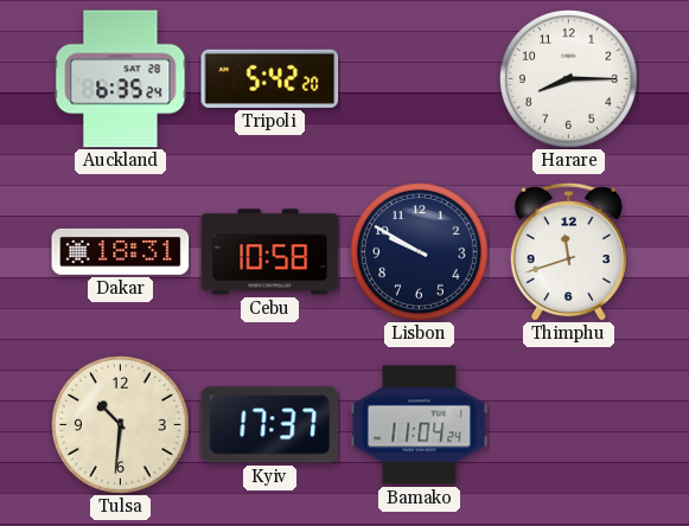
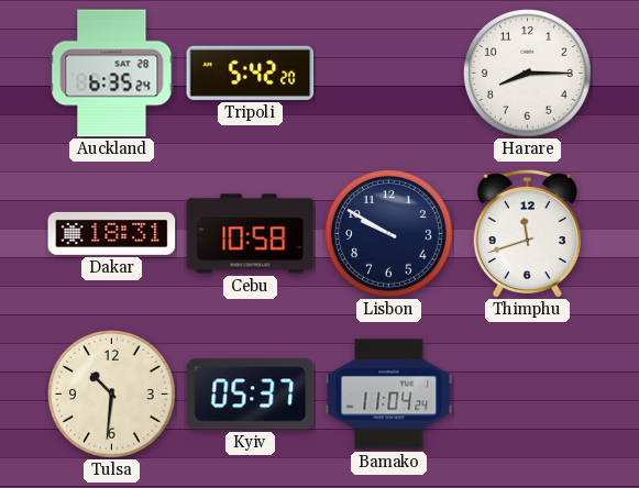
Kyiv: 17:37 -> 05:37
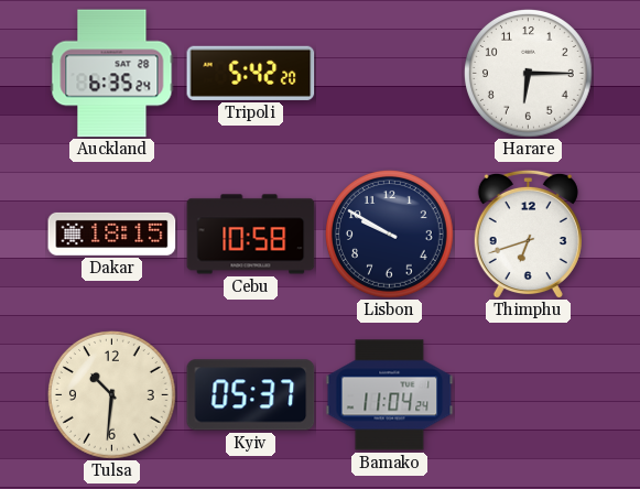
Harare: 8:15 -> 6:15
Dakar: 18:31 -> 18:15
Thimphu: 11:42 -> 6:42
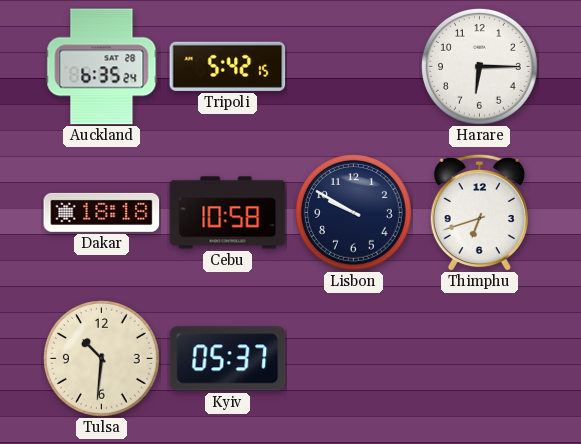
Tripoli: 5:42:20 -> 5:42:15
Dakar: 18:15 -> 18:18
Bamako: 11:04 -> none
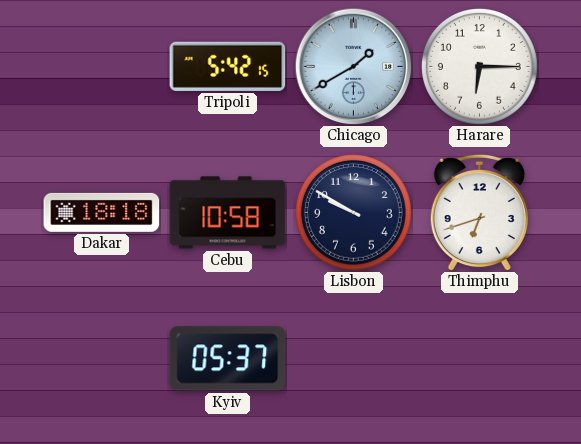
Auckland: 6:35 -> none
Chicago: none -> 1:40
Tulsa: 10:31 -> none
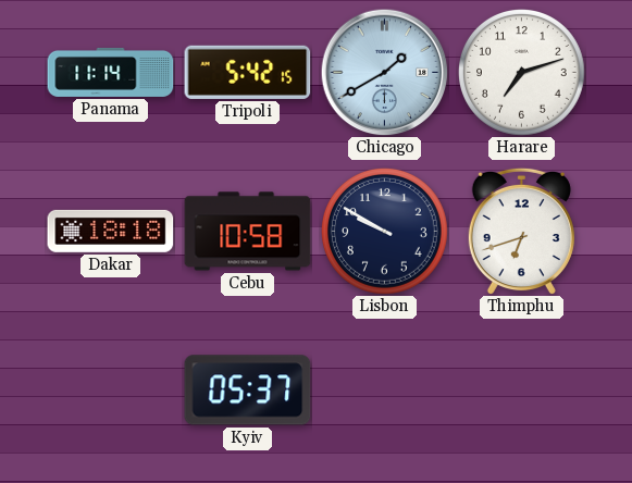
Panama: none -> 11:14
Harare: 6:15 -> 7:12
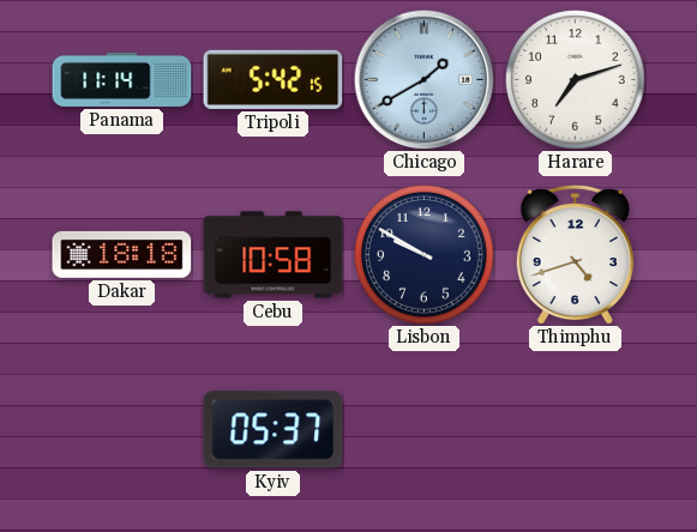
Thimphu: 6:42 -> 4:42
